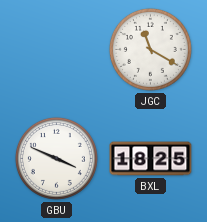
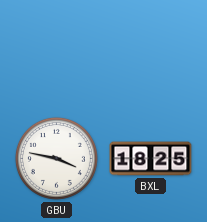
JGC: 11:20 -> none
GBU: 3:49 -> 3:47
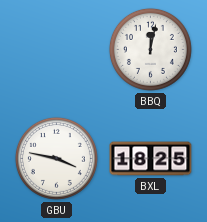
BBQ: none -> 12:02
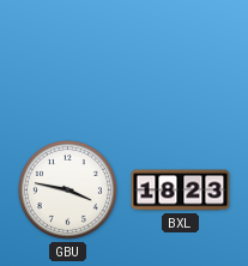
BBQ: 12:02 -> none
BXL: 18:25 -> 18:23
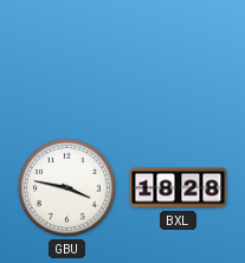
BXL: 18:23 -> 18:28
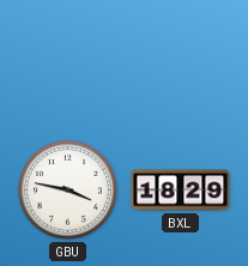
BXL: 18:28 -> 18:29
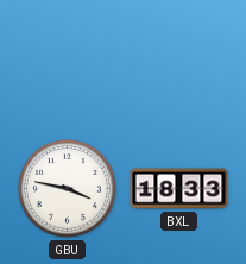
BXL: 18:29 -> 18:33
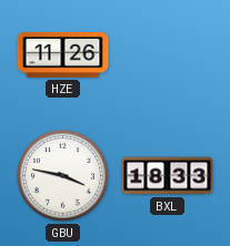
HZE: none -> 11:26
